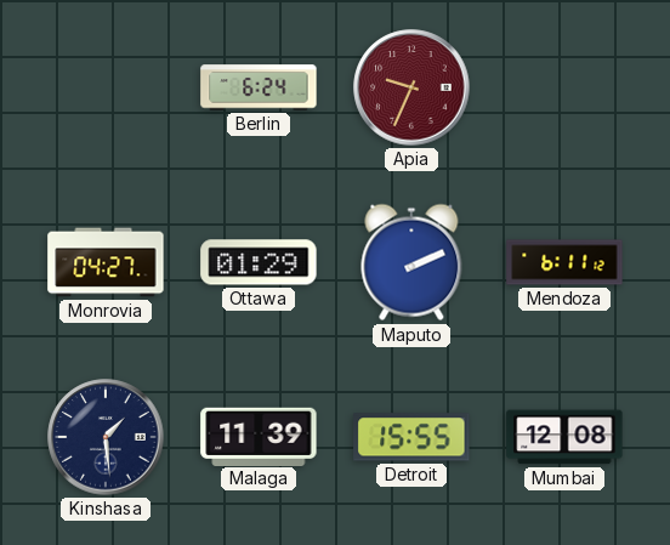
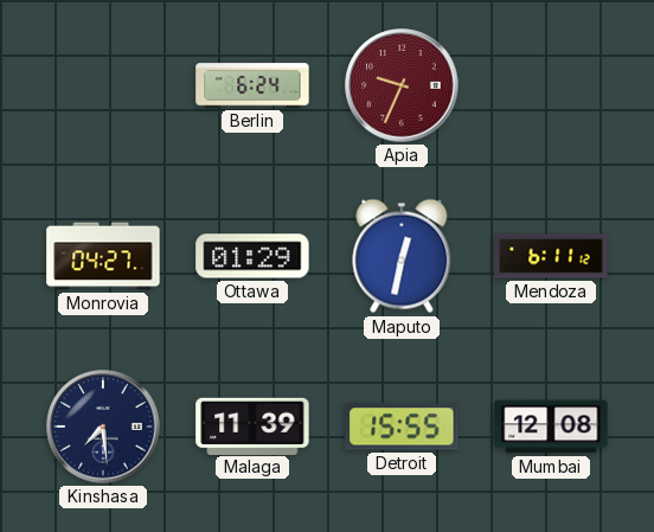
Maputo: 2:11 -> 12:32
Kinshasa: 1:29 -> 7:29
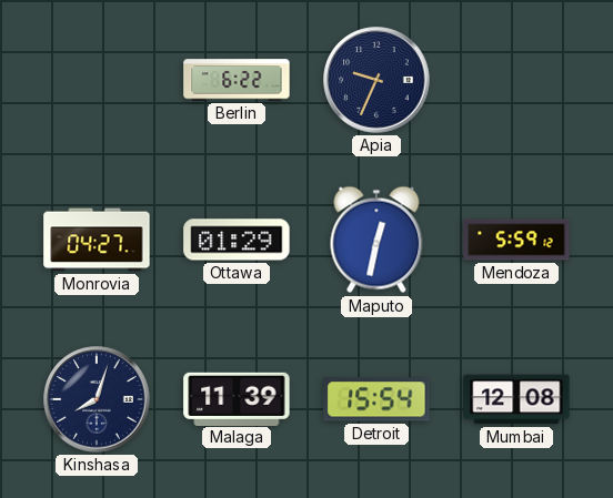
Berlin: 6:24 -> 6:22
Apia dial: burgundy -> navy
Mendoza: 6:11 -> 5:59
Kinshasa: 7:29 -> 8:03
Detroit: 15:55 -> 15:54
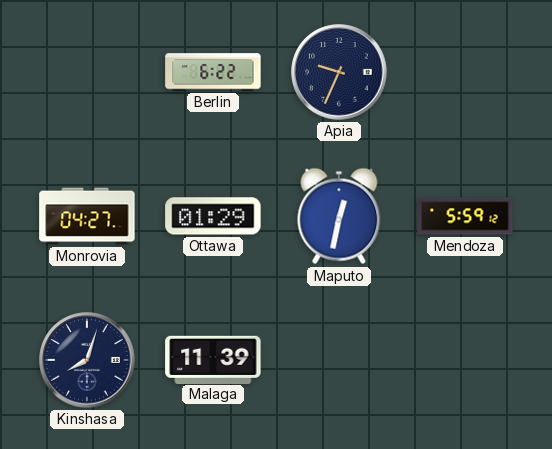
Detroit: 15:54 -> none
Mumbai: 12:08 -> none
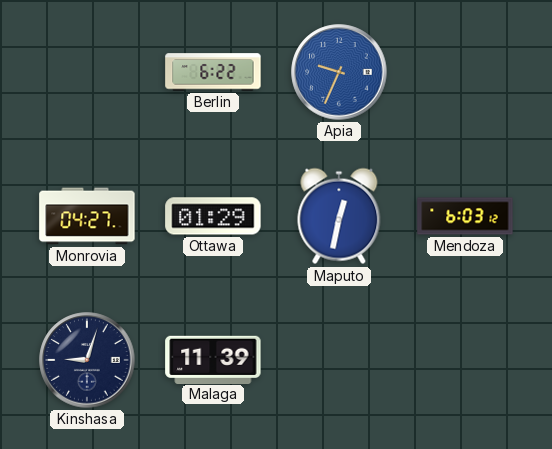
Apia dial: navy -> blue
Mendoza: 5:59 -> 6:03
Kinshasa: 8:03 -> 9:03
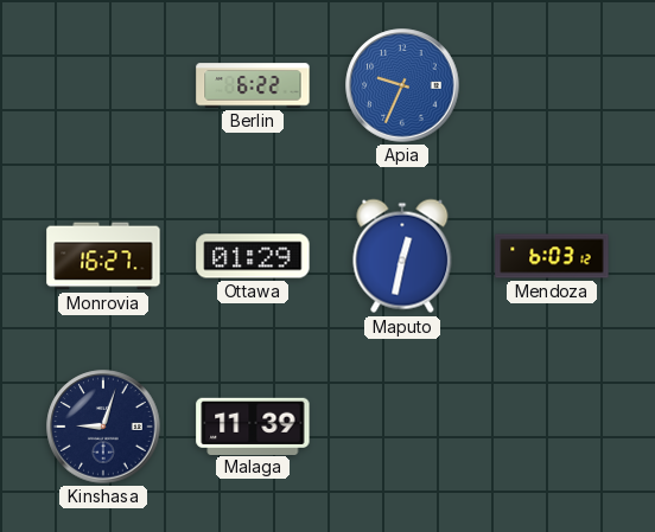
Monrovia: 04:27 -> 16:27
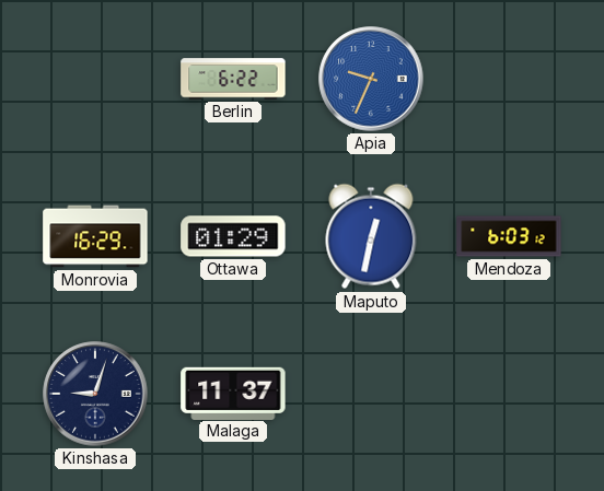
Monrovia: 16:27 -> 16:29
Malaga: 11:39 -> 11:37
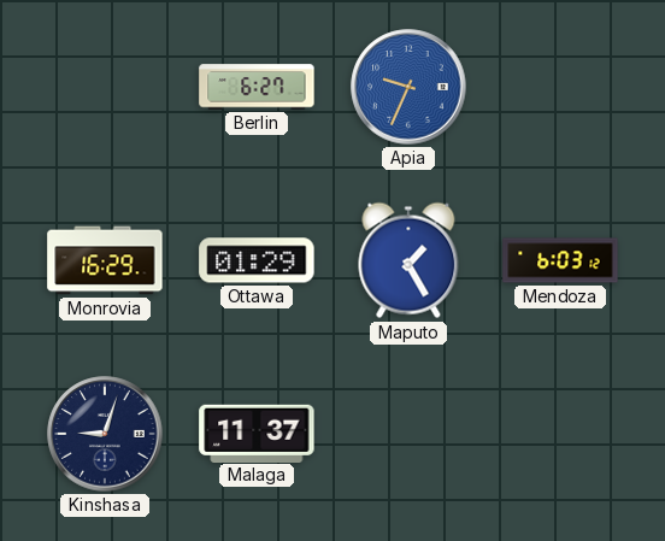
Berlin: 6:22 -> 6:27
Maputo: 12:32 -> 1:25
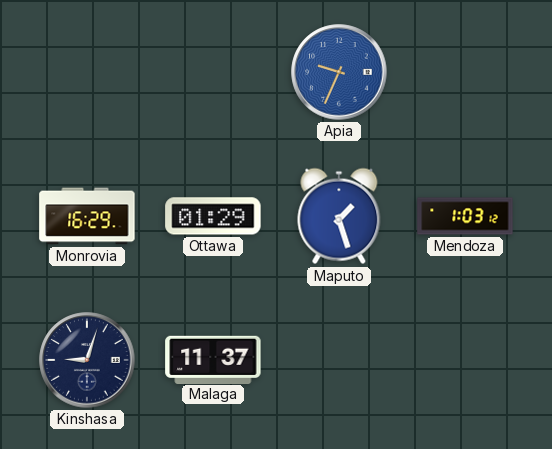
Berlin: 6:27 -> none
Maputo: 1:25 -> 1:27
Mendoza: 6:03 -> 1:03
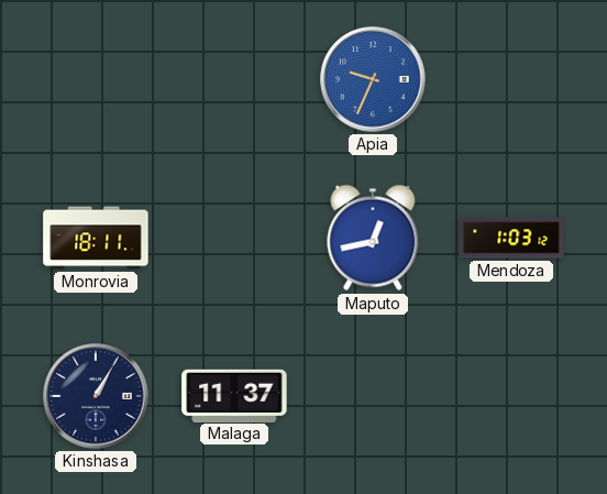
Monrovia: 16:29 -> 18:11
Ottawa: 01:29 -> none
Maputo: 1:27 -> 12:43
Kinshasa: 9:03 -> 1:05
